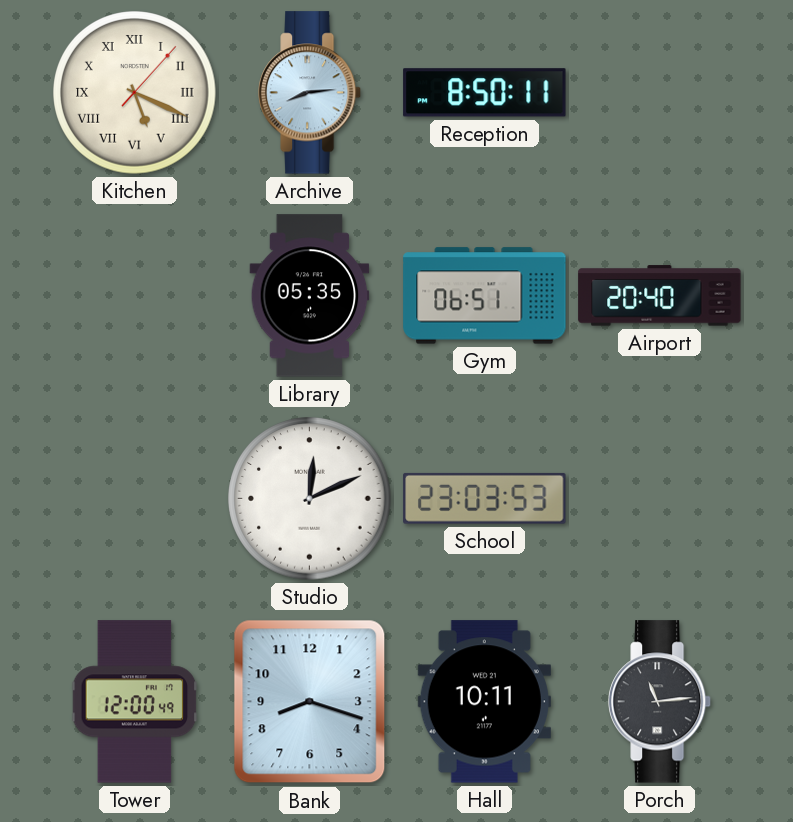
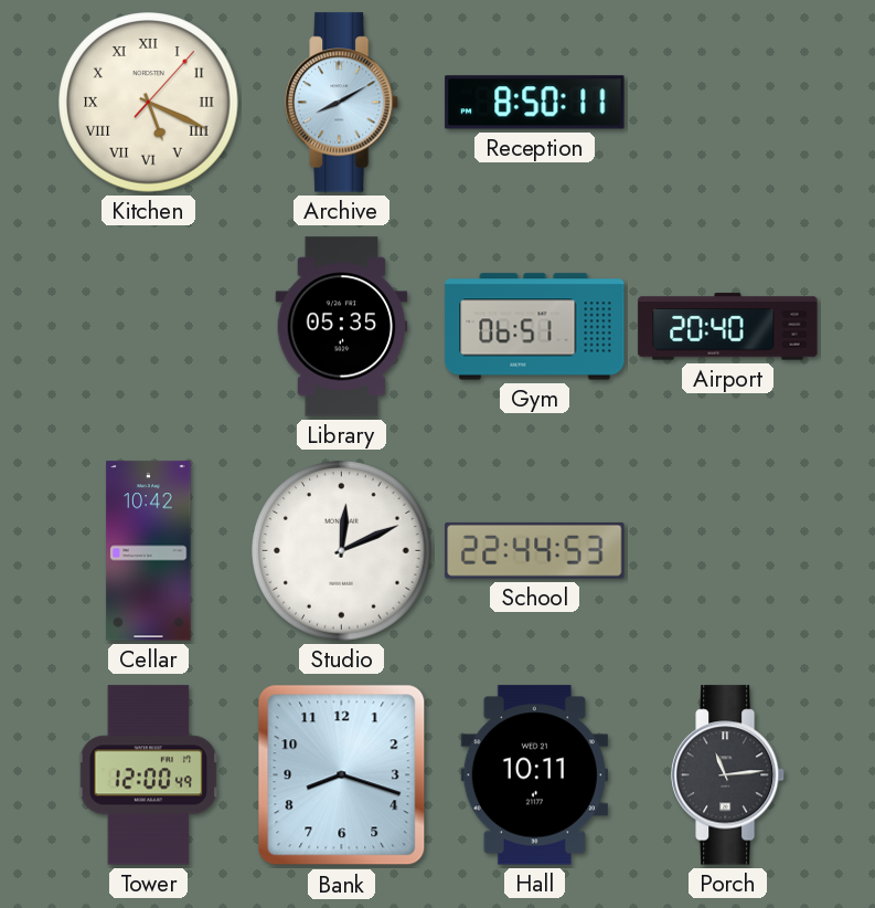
Archive: 8:14 -> 8:10
Cellar: none -> 10:42
School: 23:03 -> 22:44
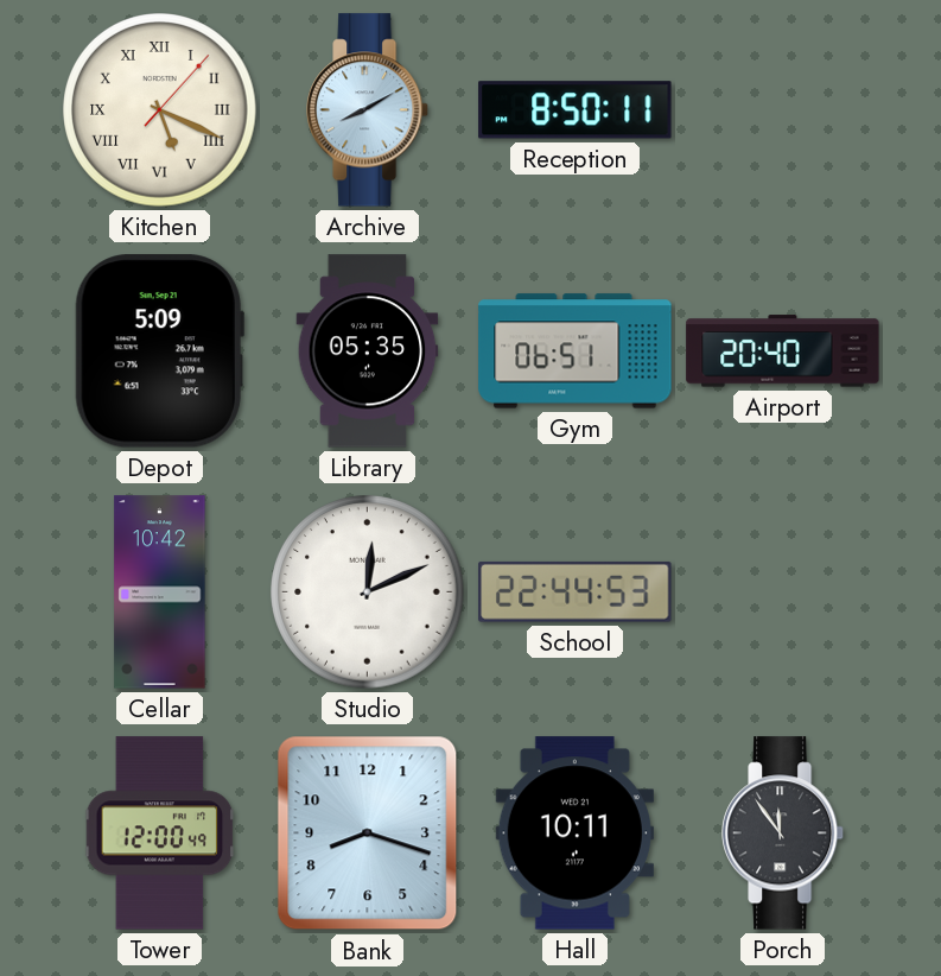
Depot: none -> 5:09
Porch: 11:14 -> 11:54
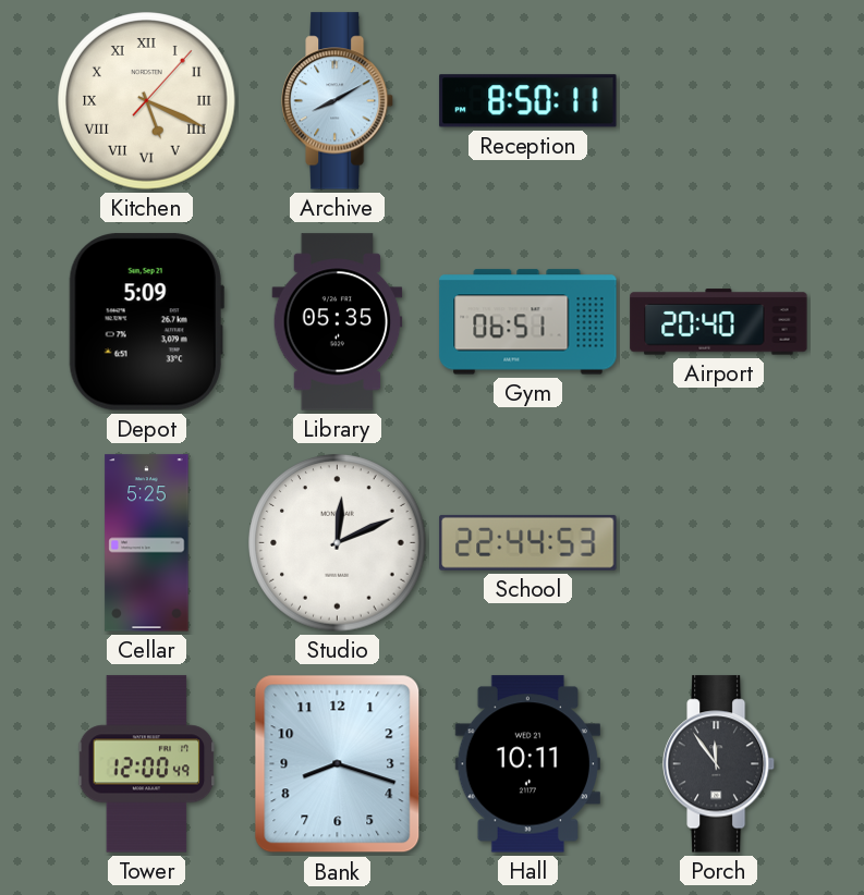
Cellar: 10:42 -> 5:25
